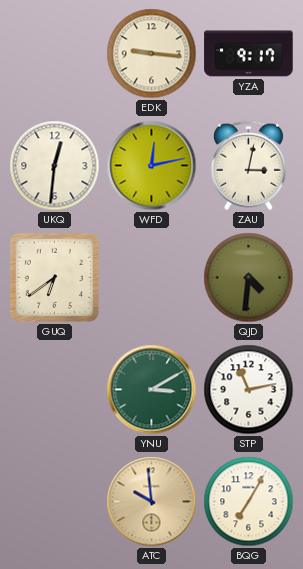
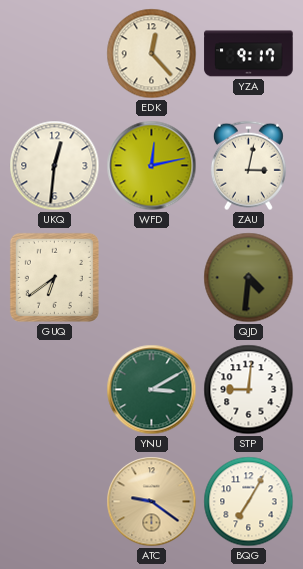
EDK: 9:16 -> 12:23
STP: 11:13 -> 9:01
ATC: 9:59 -> 9:21
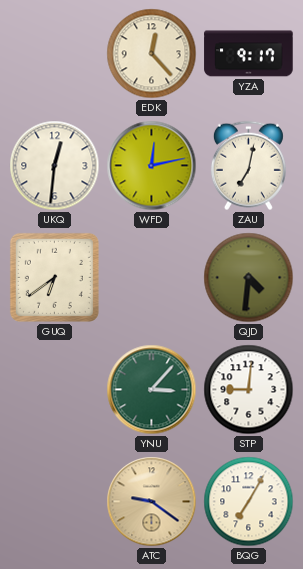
ZAU: 3:02 -> 7:02
YNU: 3:10 -> 3:07
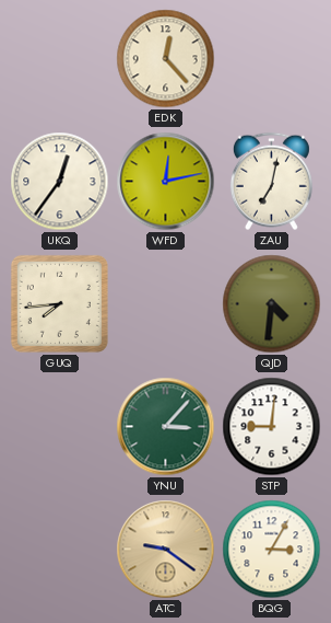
YZA: 9:17 -> none
UKQ: 12:31 -> 12:36
GUQ: 6:39 -> 7:44
BQG: 7:05 -> 3:05
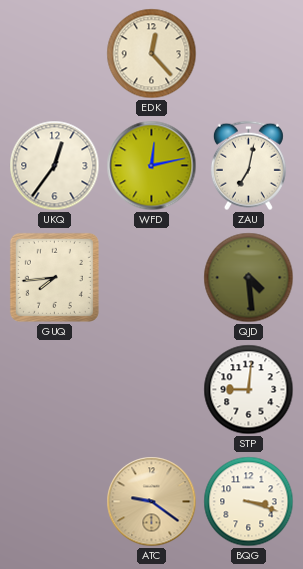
QJD: 4:31 -> 4:29
YNU: 3:07 -> none
BQG: 3:05 -> 3:18
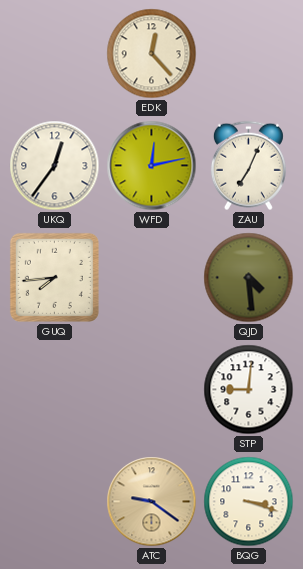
ZAU: 7:02 -> 7:04
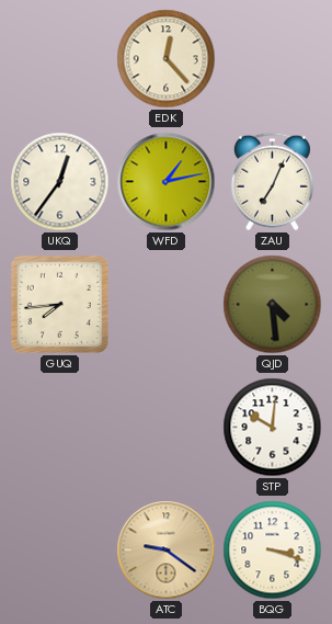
WFD: 12:13 -> 1:13
STP: 9:01 -> 10:01
